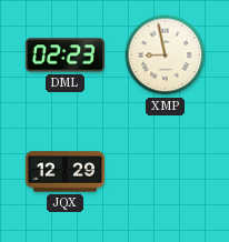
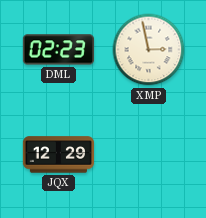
XMP: 8:58 -> 2:58
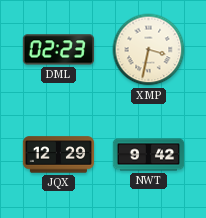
XMP: 2:58 -> 3:32
NWT: none -> 9:42
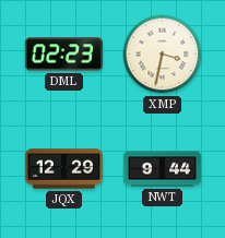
NWT: 9:42 -> 9:44
